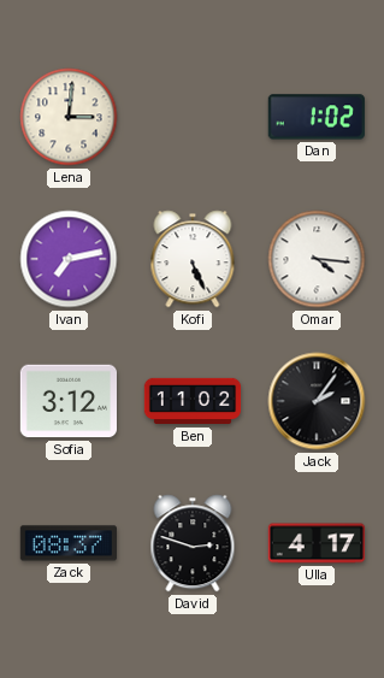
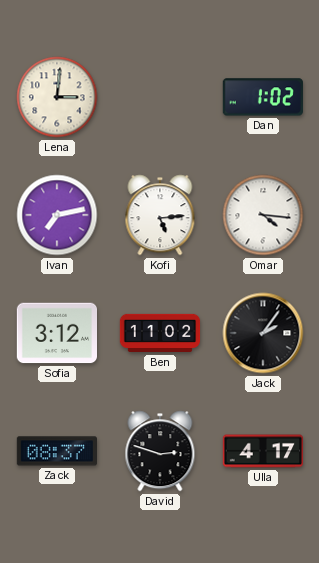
Kofi: 5:26 -> 5:14
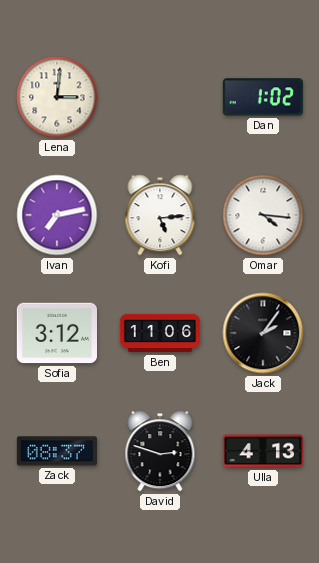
Ben: 11:02 -> 11:06
Ulla: 4:17 -> 4:13
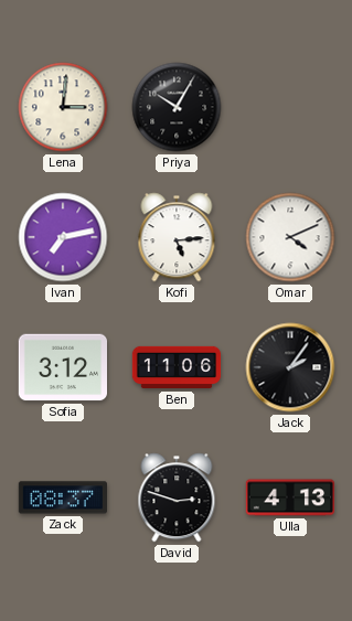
Priya: none -> 10:05
Dan: 1:02 -> none
Omar: 4:16 -> 4:11
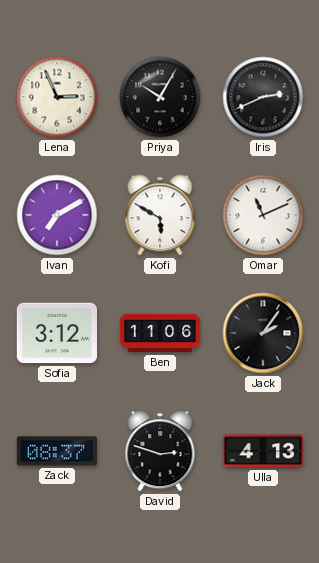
Lena: 3:01 -> 2:56
Iris: none -> 2:41
Ivan: 7:13 -> 7:10
Kofi: 5:14 -> 5:50
Omar: 4:11 -> 11:11
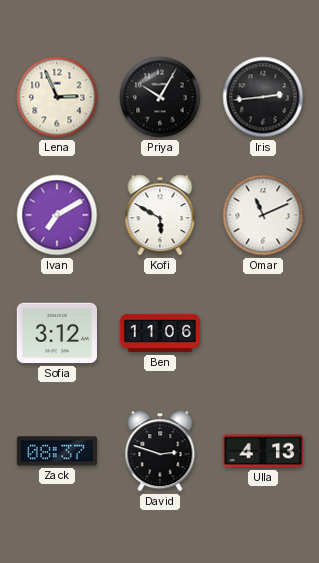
Iris: 2:41 -> 2:44
Jack: 2:06 -> none
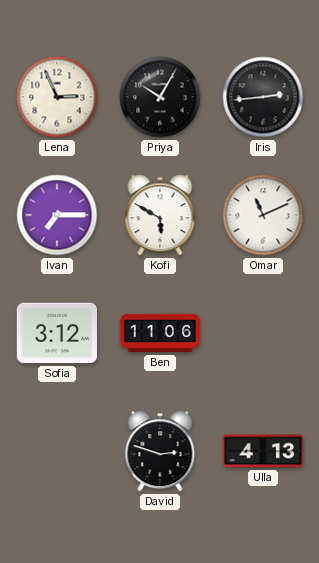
Ivan: 7:10 -> 7:15
Zack: 08:37 -> none
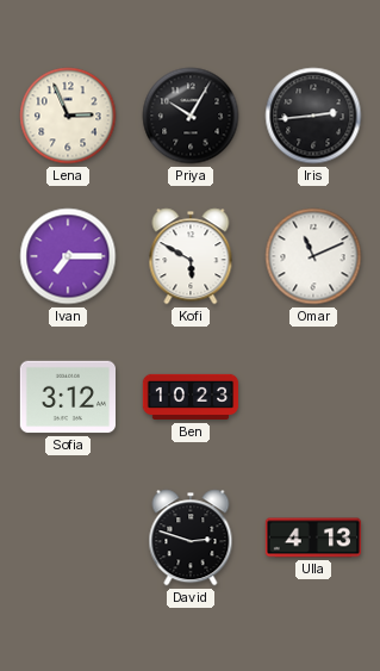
Ben: 11:06 -> 10:23
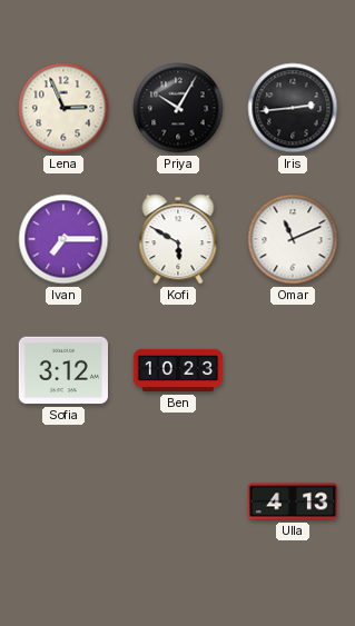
David: 2:48 -> none
